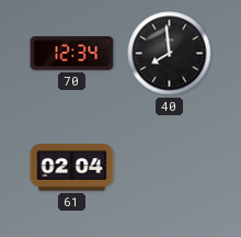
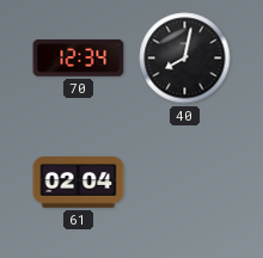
40: 7:59 -> 8:02
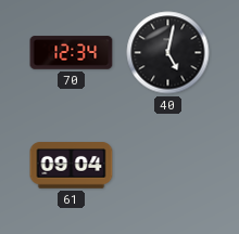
40: 8:02 -> 5:02
61: 02:04 -> 09:04
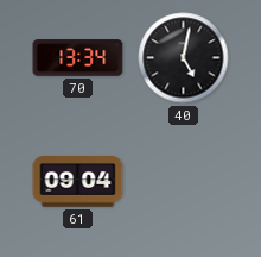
70: 12:34 -> 13:34
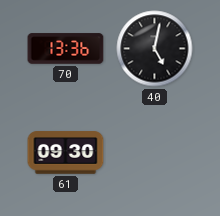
70: 13:34 -> 13:36
61: 09:04 -> 09:30
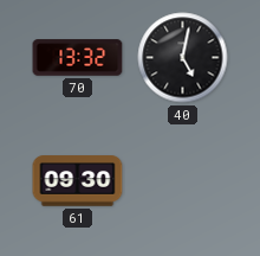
70: 13:36 -> 13:32
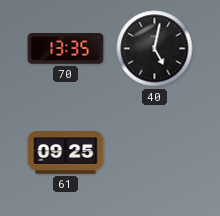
70: 13:32 -> 13:35
61: 09:30 -> 09:25
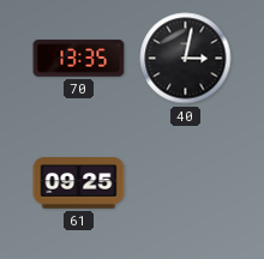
40: 5:02 -> 3:02
